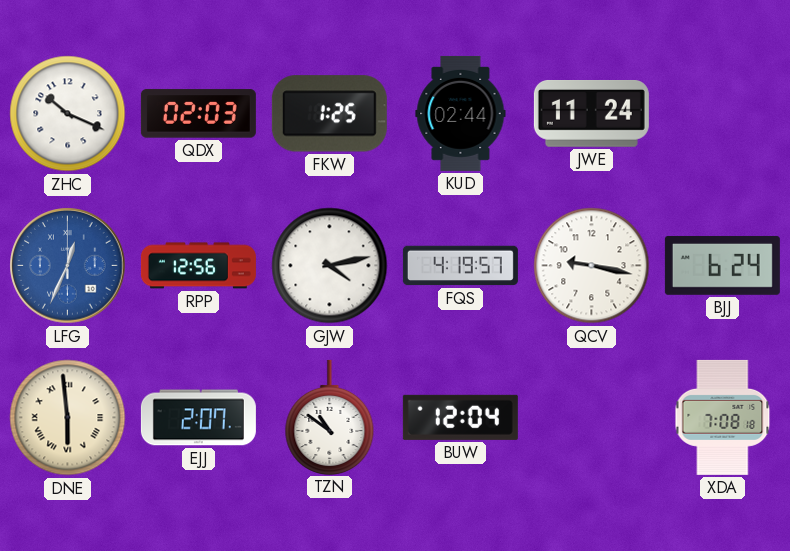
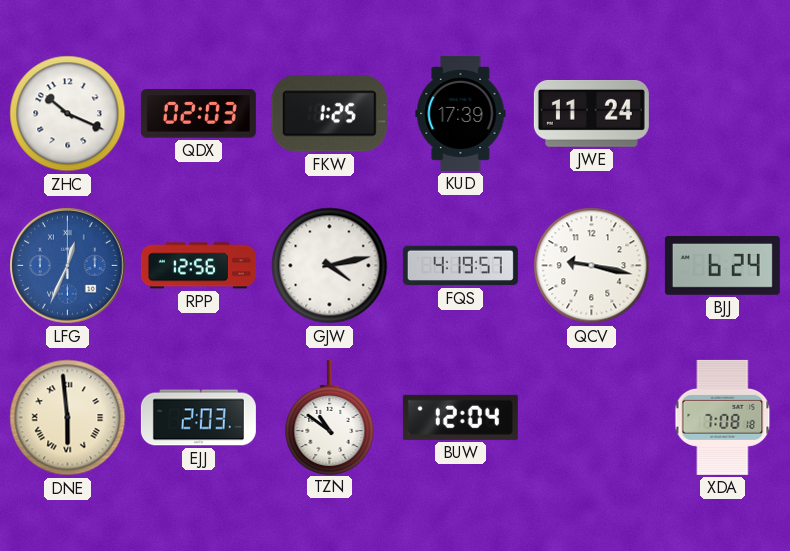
KUD: 02:44 -> 17:39
EJJ: 2:07 -> 2:03
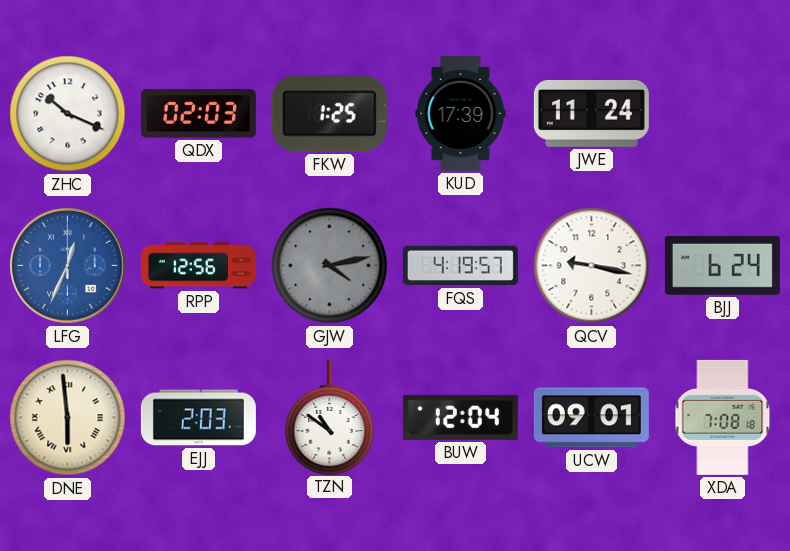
GJW dial: white -> grey
UCW: none -> 09:01
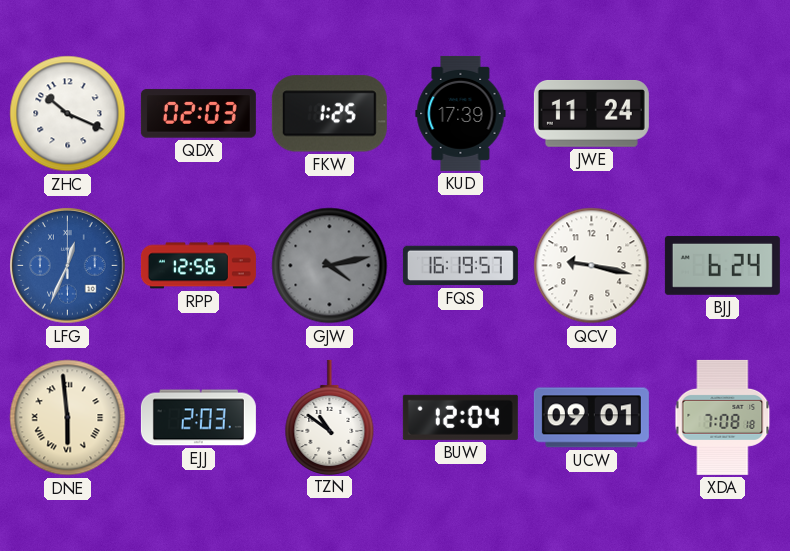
FQS: 4:19 -> 16:19
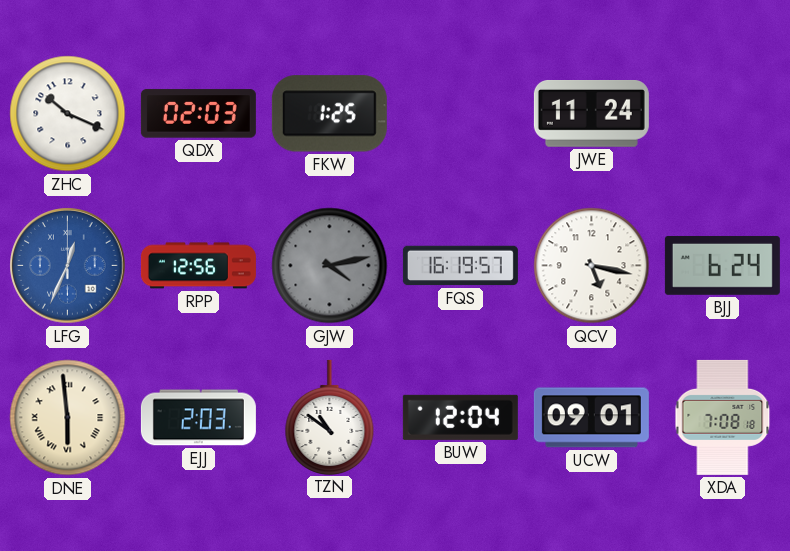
KUD: 17:39 -> none
QCV: 9:17 -> 5:17
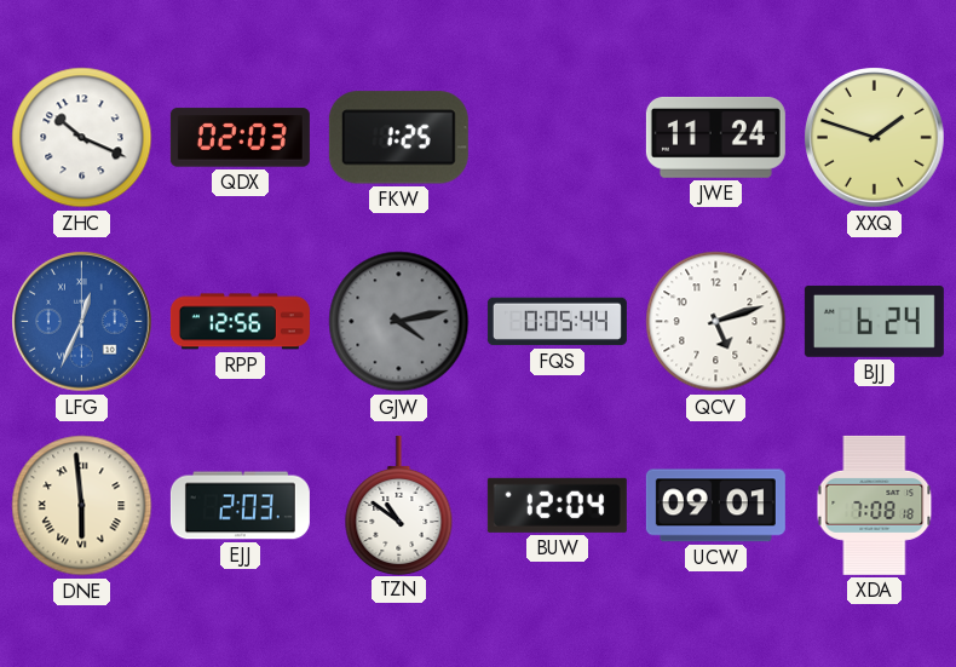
XXQ: none -> 1:48
FQS: 16:19 -> 0:05
QCV: 5:17 -> 5:12
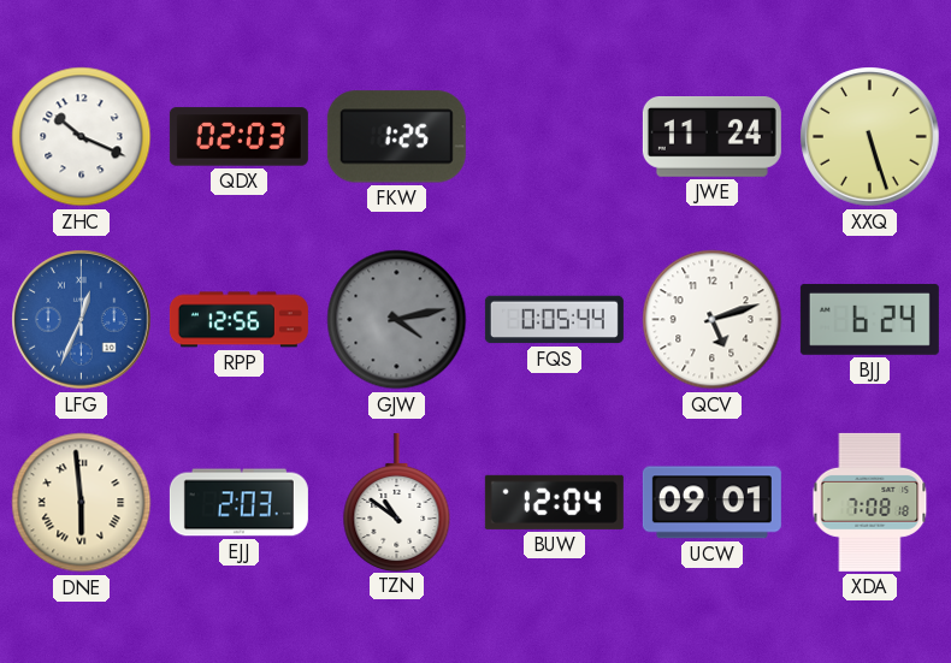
XXQ: 1:48 -> 5:27
